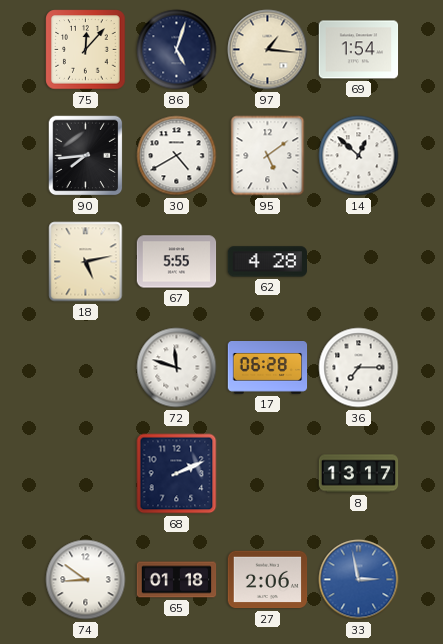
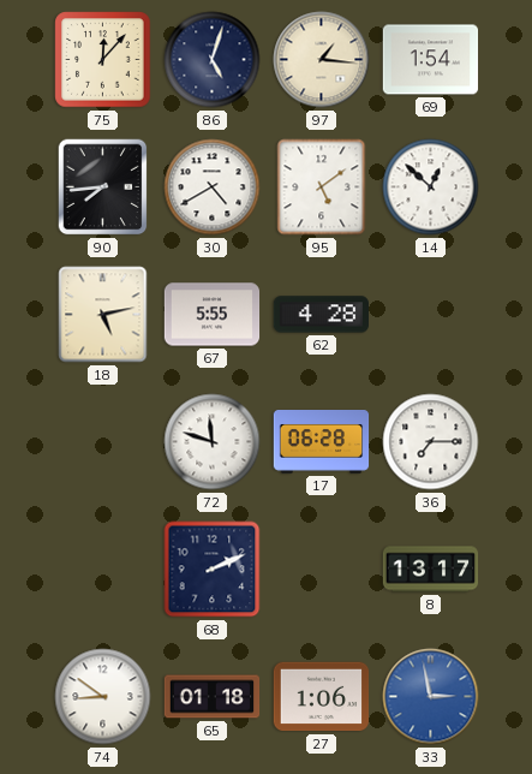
27: 2:06 -> 1:06
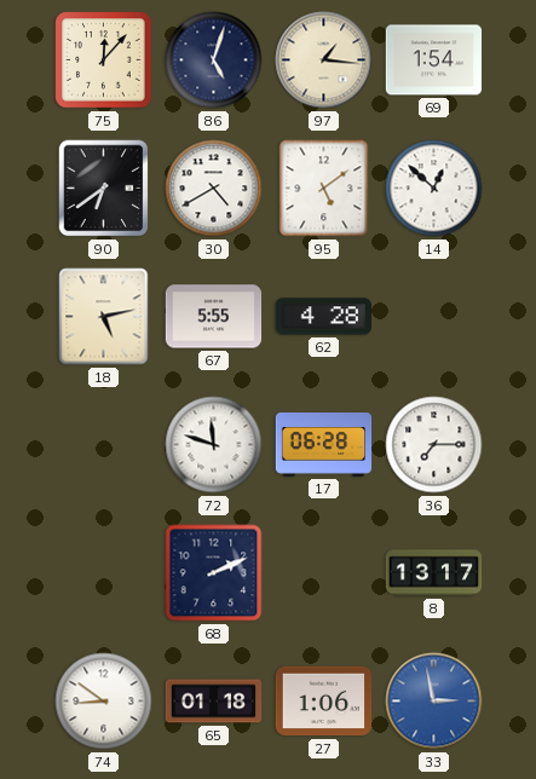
90: 7:44 -> 6:39
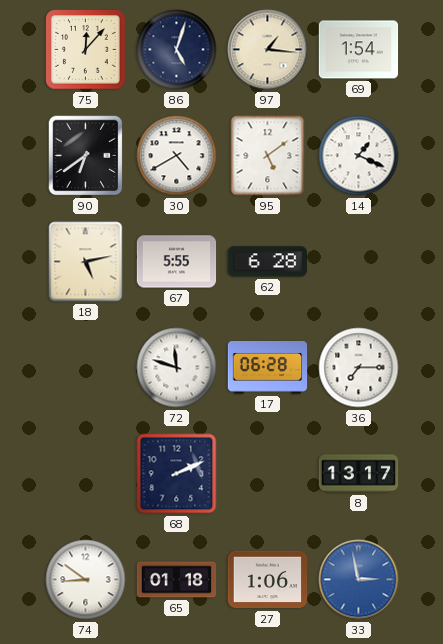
14: 12:52 -> 1:19
62: 4:28 -> 6:28
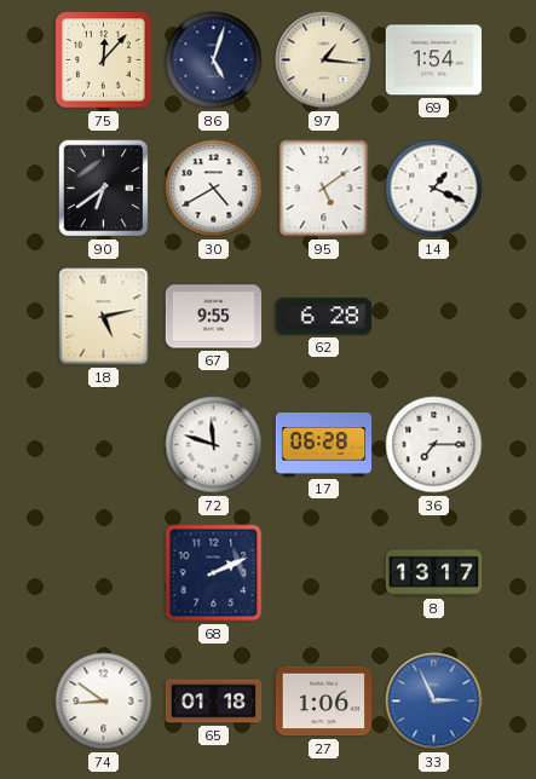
67: 5:55 -> 9:55
33: 2:58 -> 2:56
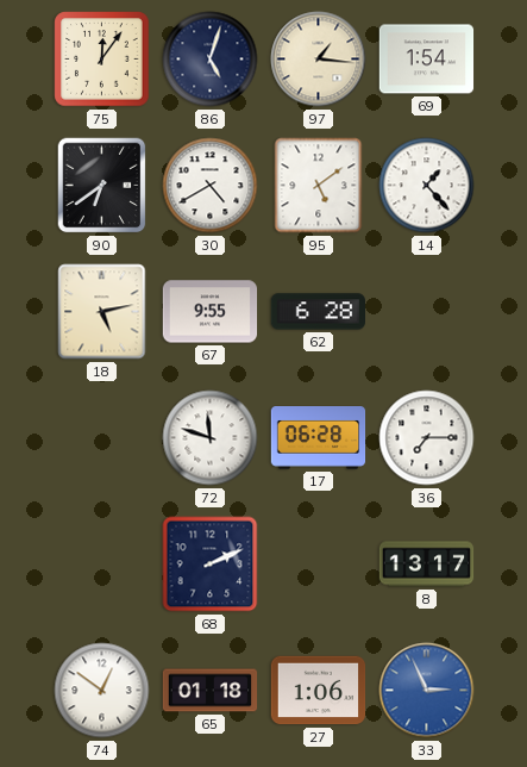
75: 12:07 -> 12:06
14: 1:19 -> 1:23
74: 8:51 -> 12:51
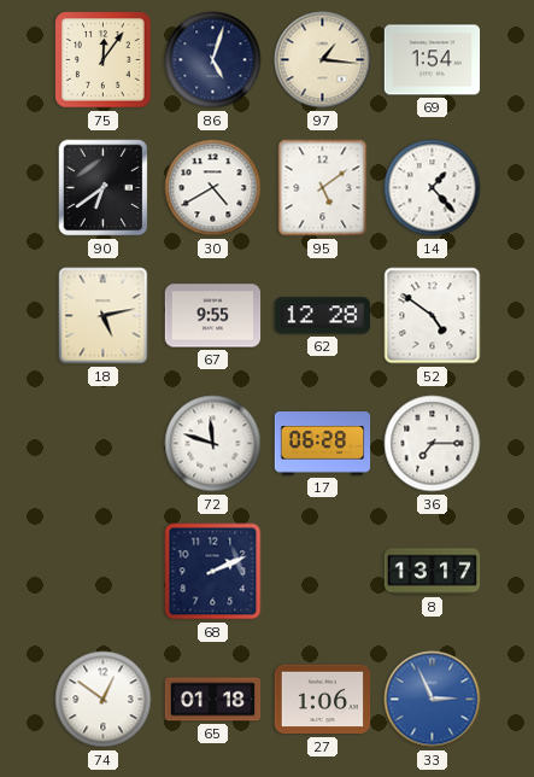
62: 6:28 -> 12:28
52: none -> 4:51
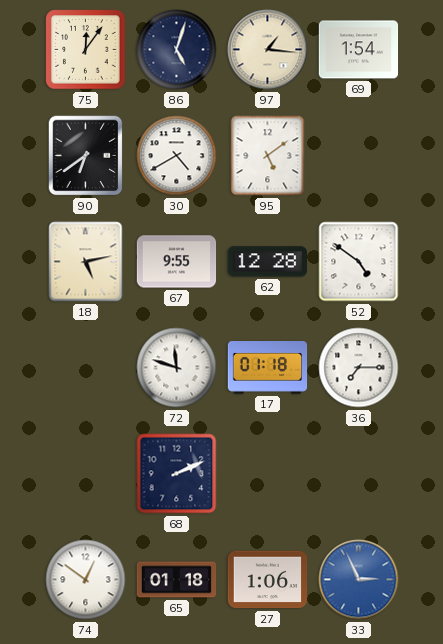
14: 1:23 -> none
17: 06:28 -> 01:18
8: 13:17 -> none
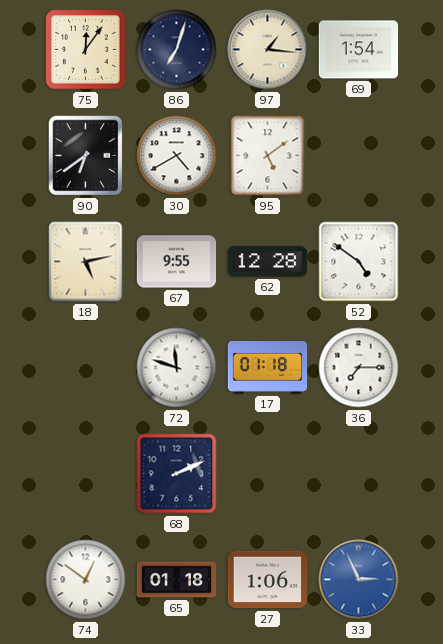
86: 5:03 -> 7:03
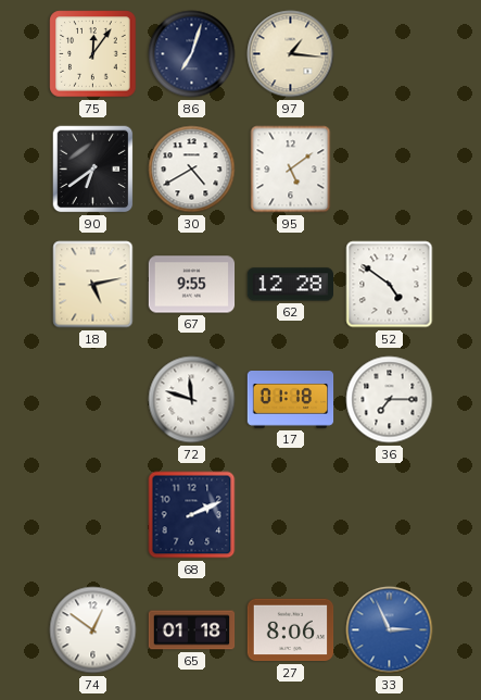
69: 1:54 -> none
27: 1:06 -> 8:06
